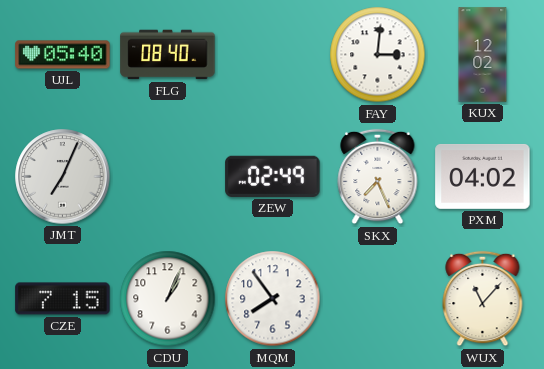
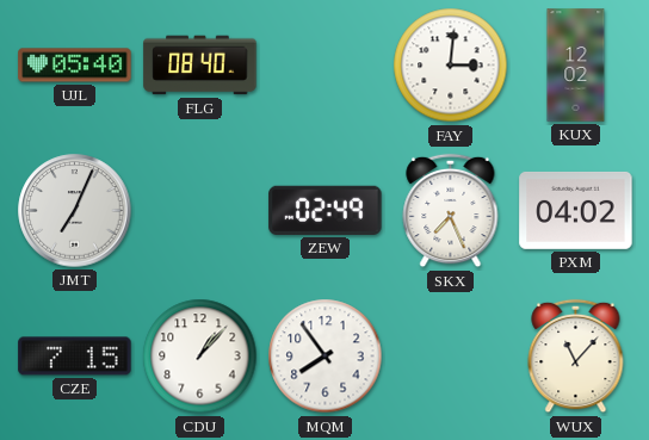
CDU: 1:04 -> 1:07
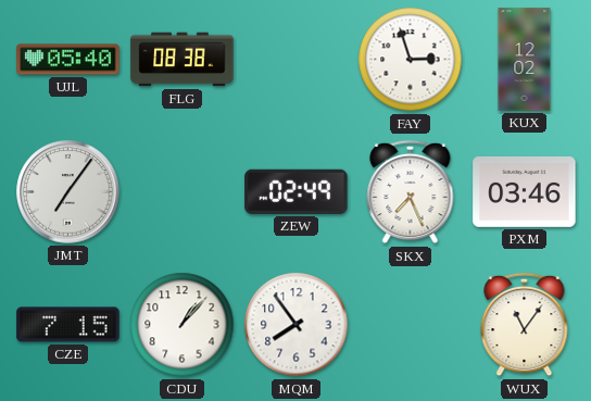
FLG: 08:40 -> 08:38
FAY: 3:01 -> 2:57
JMT: 7:04 -> 7:06
PXM: 04:02 -> 03:46
WUX: 11:07 -> 11:06
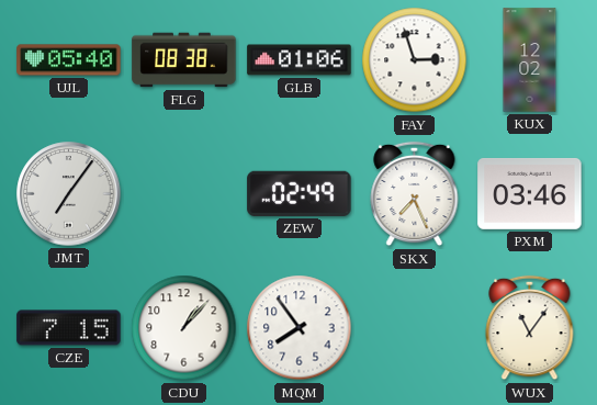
GLB: none -> 01:06
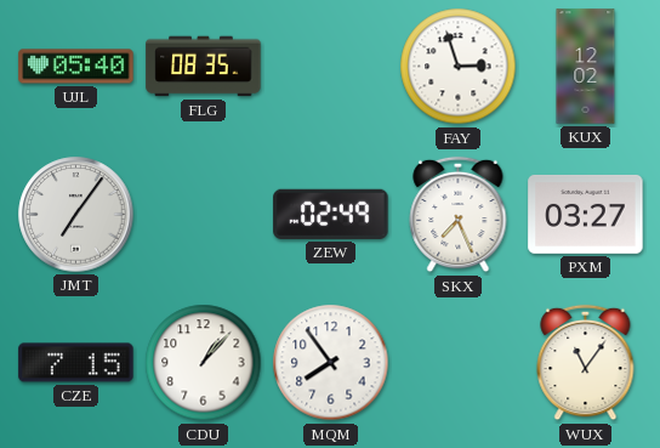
FLG: 08:38 -> 08:35
GLB: 01:06 -> none
PXM: 03:46 -> 03:27
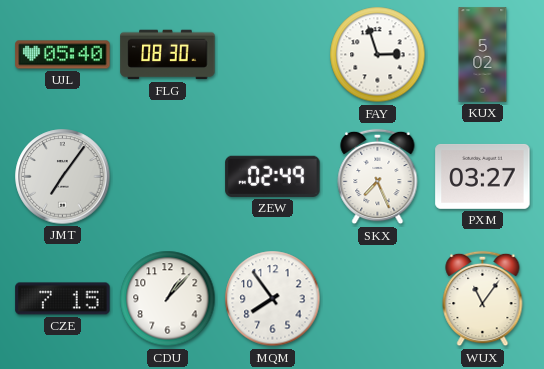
FLG: 08:35 -> 08:30
KUX: 12:02 -> 5:02
